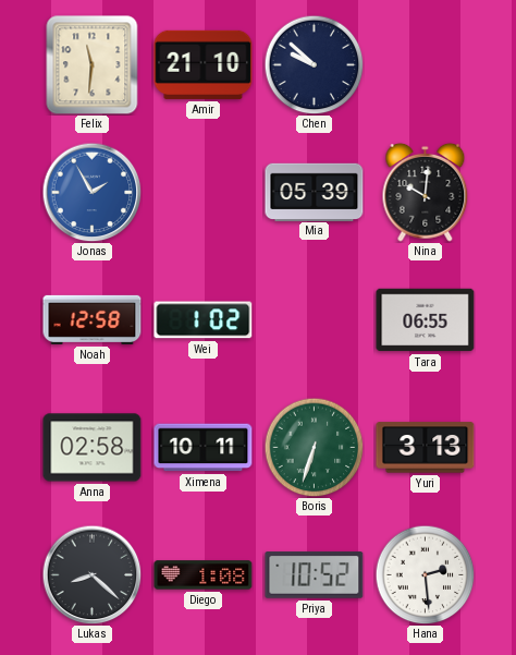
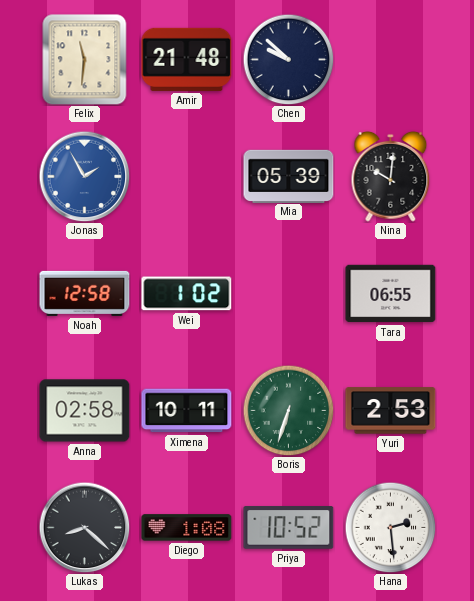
Amir: 21:10 -> 21:48
Yuri: 3:13 -> 2:53
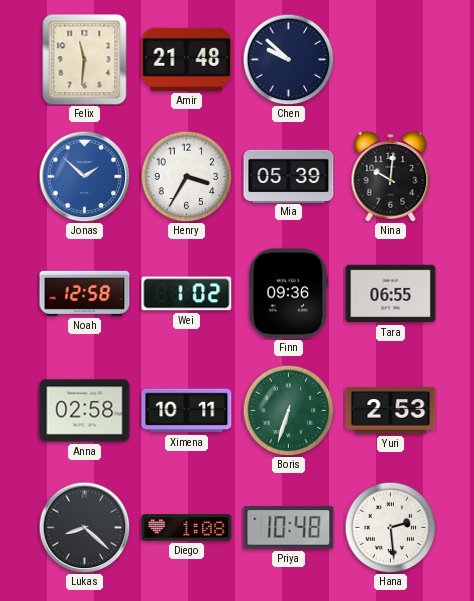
Jonas: 1:55 -> 1:52
Henry: none -> 3:35
Finn: none -> 09:36
Priya: 10:52 -> 10:48
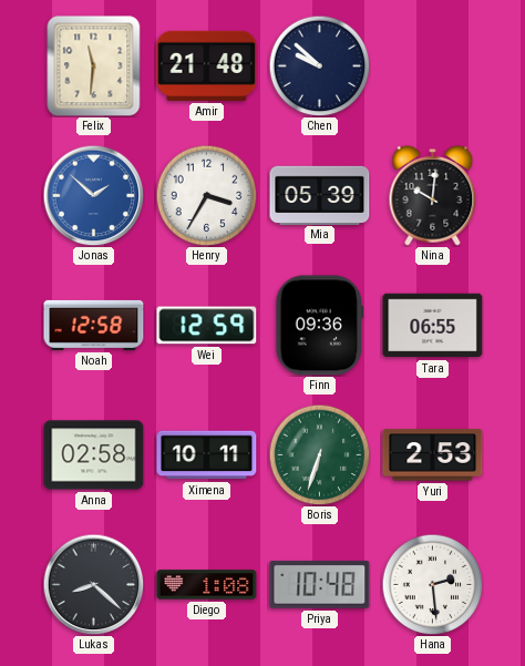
Wei: 1:02 -> 12:59
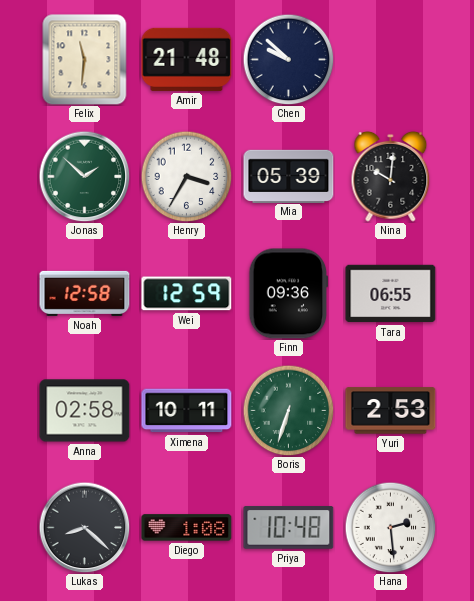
Jonas dial: blue -> green
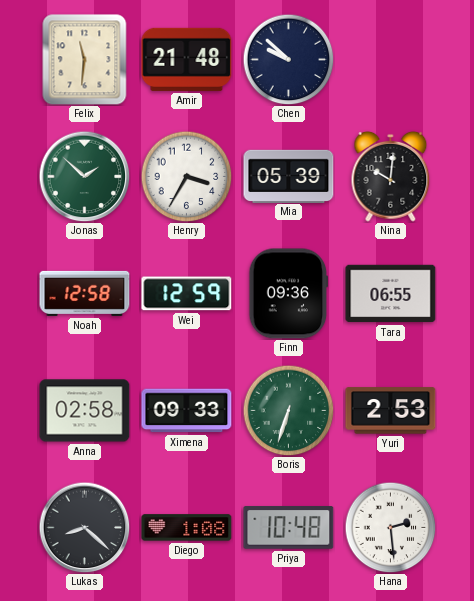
Ximena: 10:11 -> 09:33
